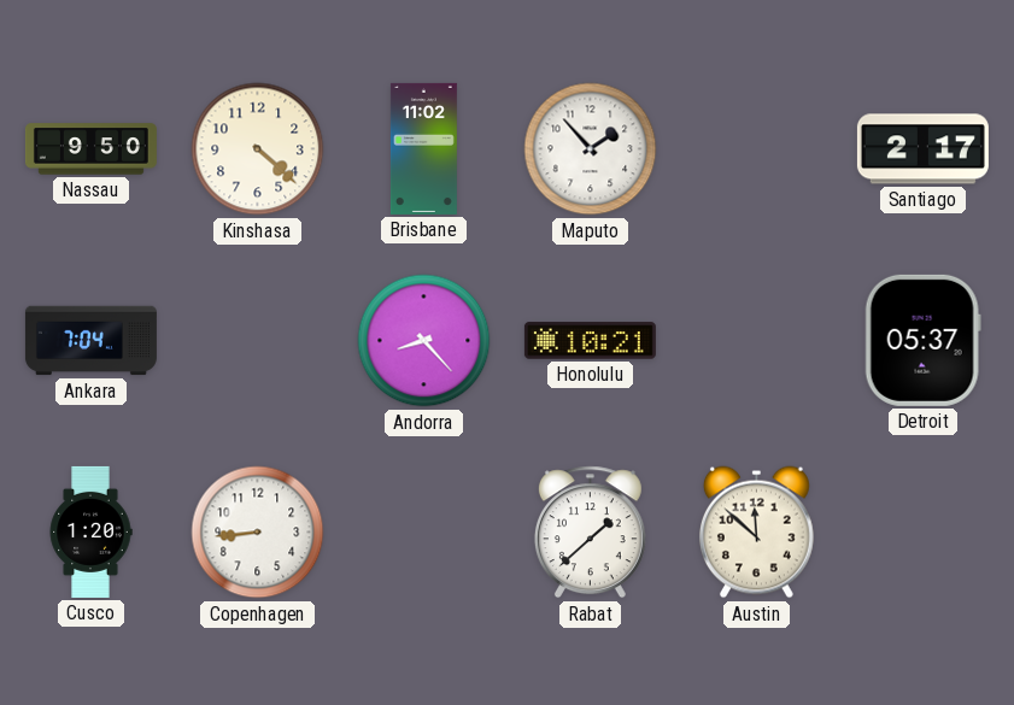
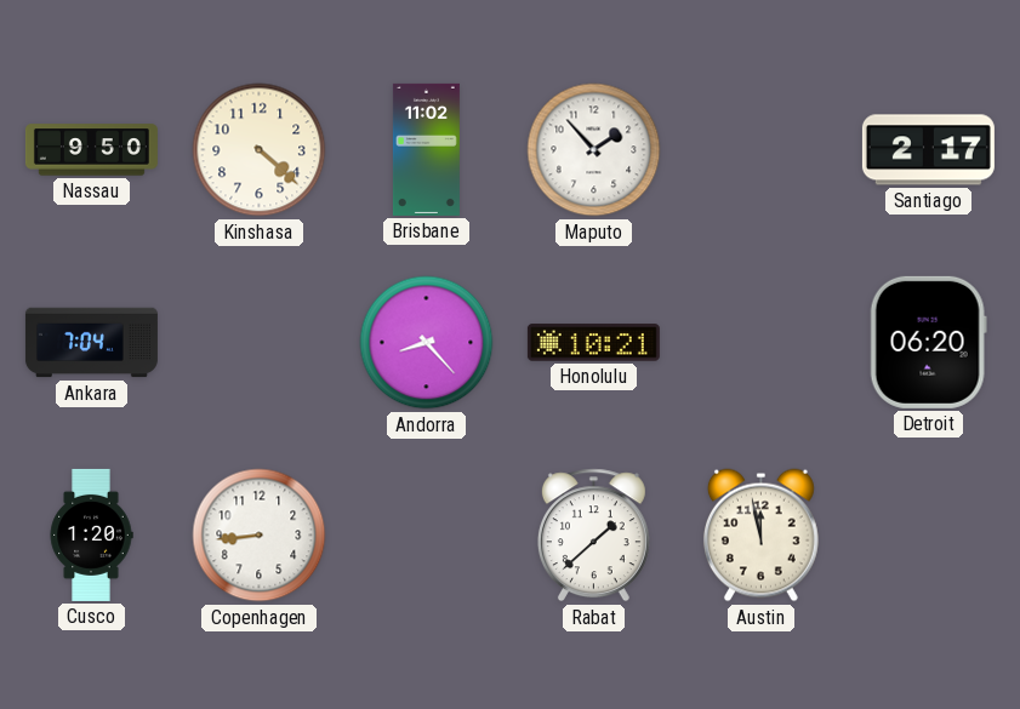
Detroit: 05:37 -> 06:20
Austin: 11:52 -> 11:58
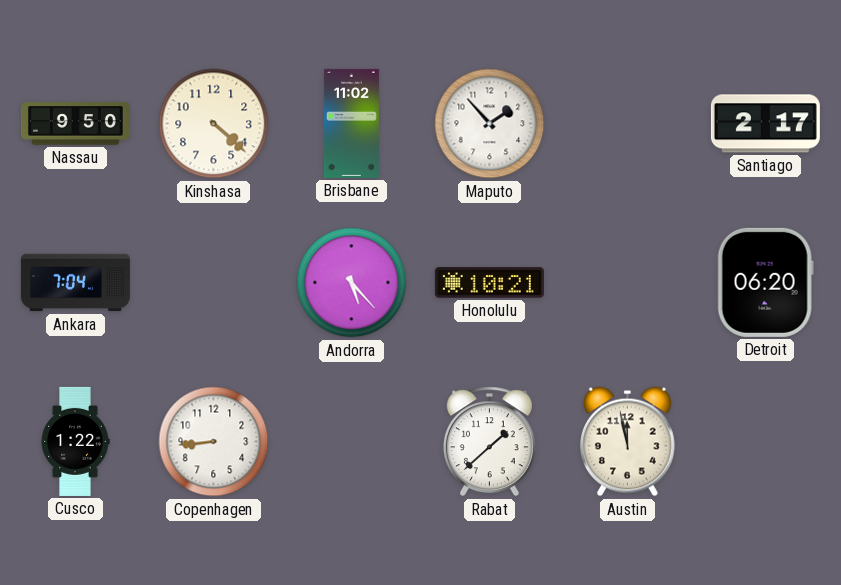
Andorra: 8:23 -> 5:23
Cusco: 1:20 -> 1:22
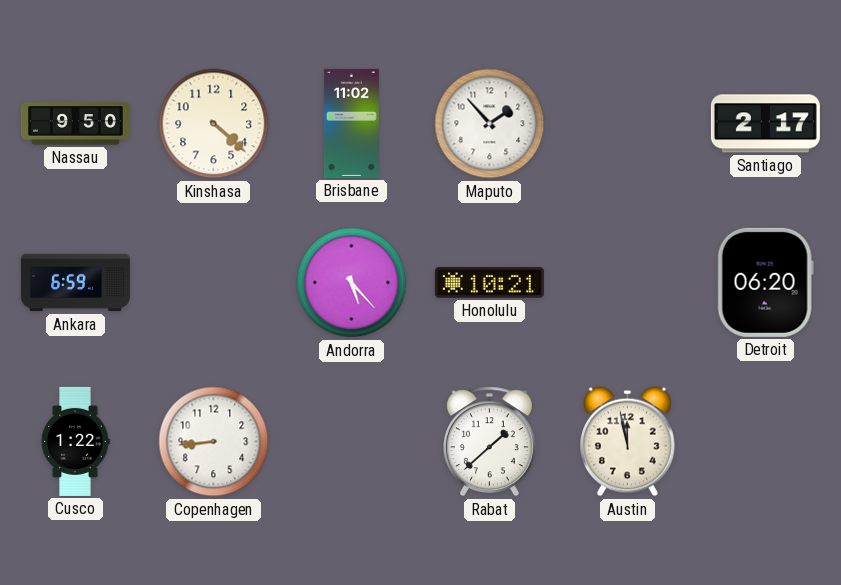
Ankara: 7:04 -> 6:59
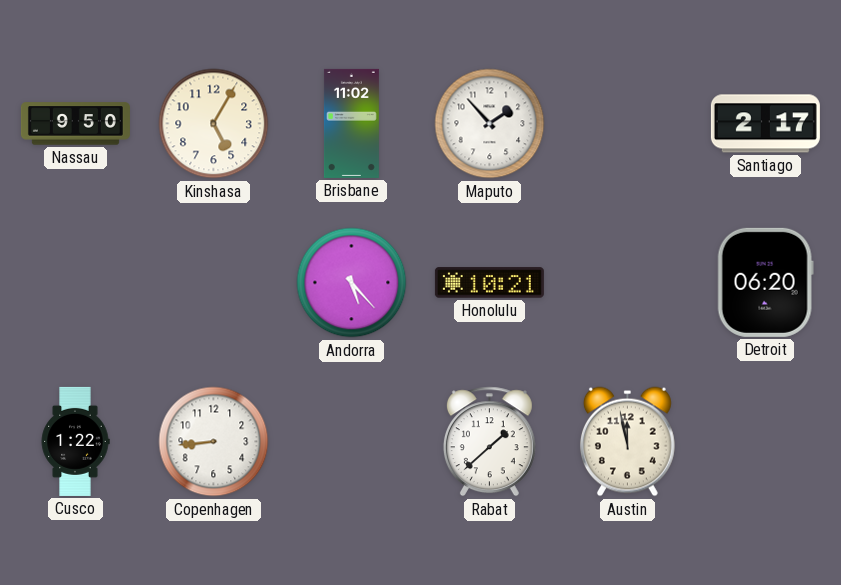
Kinshasa: 4:22 -> 5:05
Ankara: 6:59 -> none
